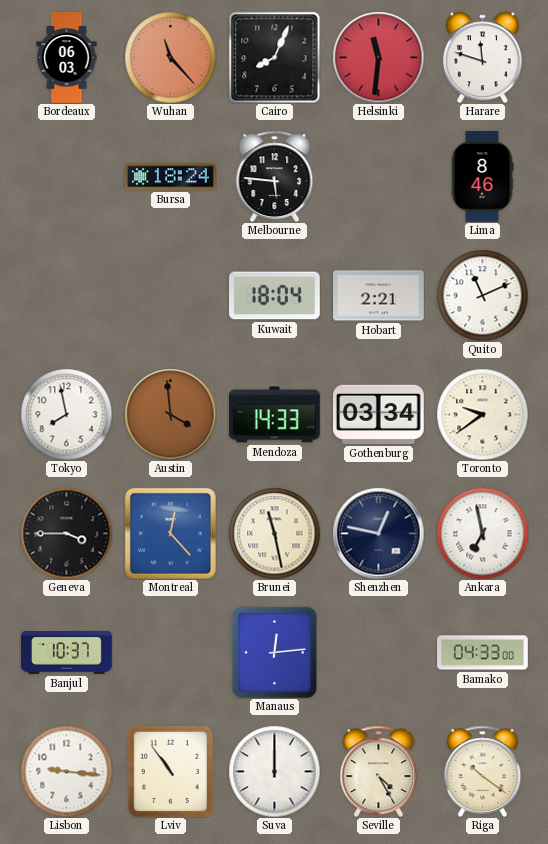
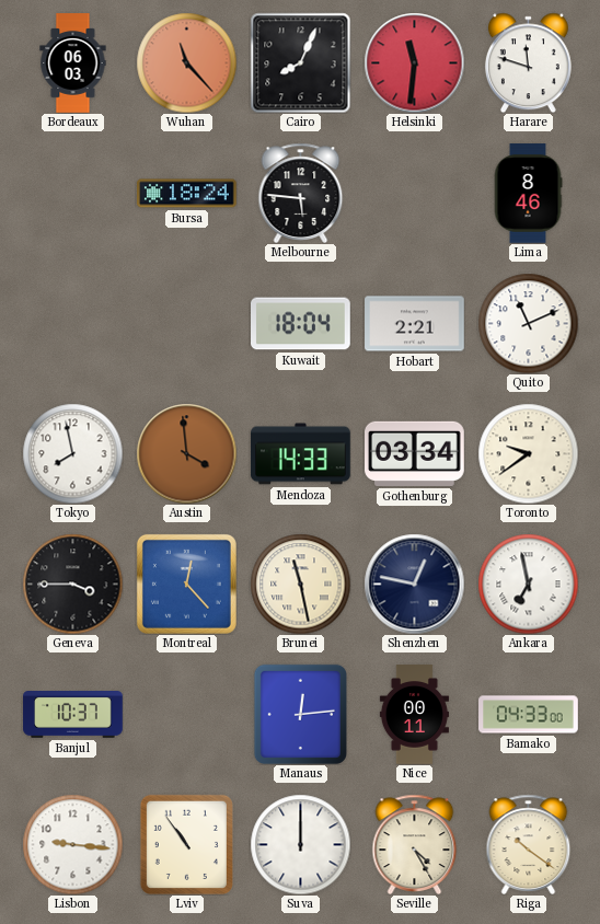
Nice: none -> 00:11
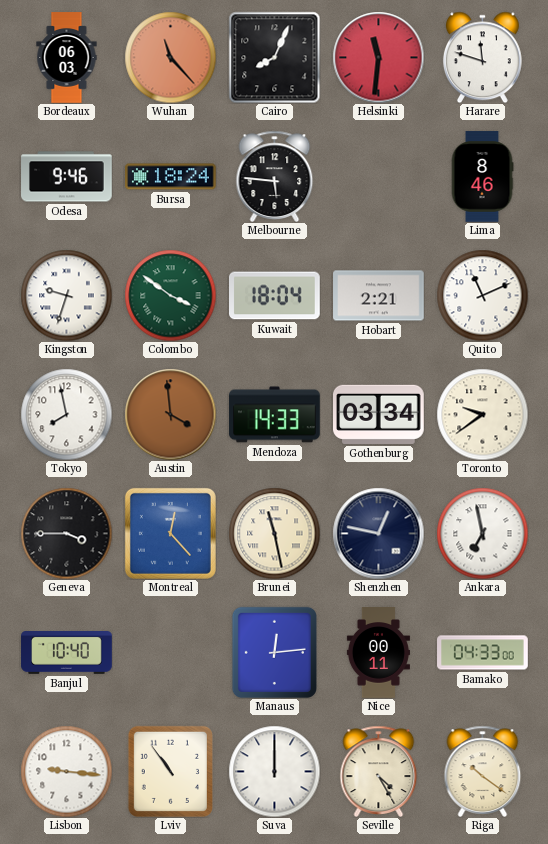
Odesa: none -> 9:46
Kingston: none -> 9:33
Colombo: none -> 3:51
Banjul: 10:37 -> 10:40
